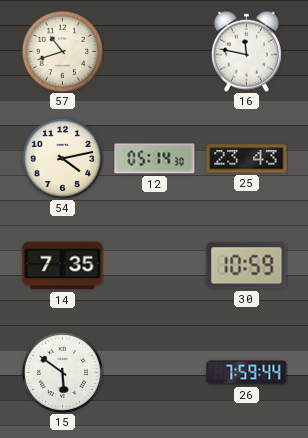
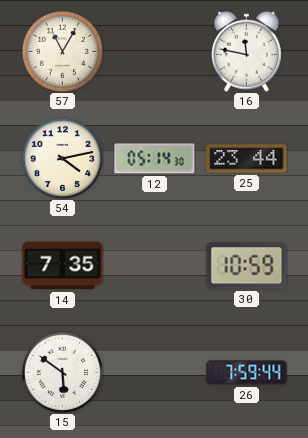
57: 10:42 -> 11:05
25: 23:43 -> 23:44
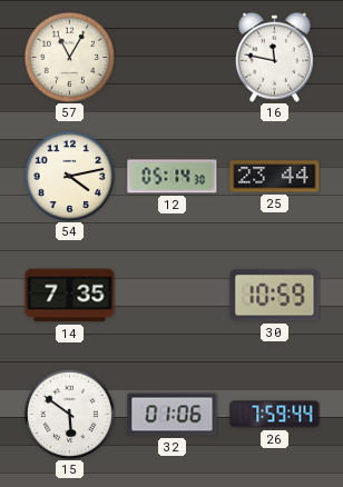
32: none -> 01:06
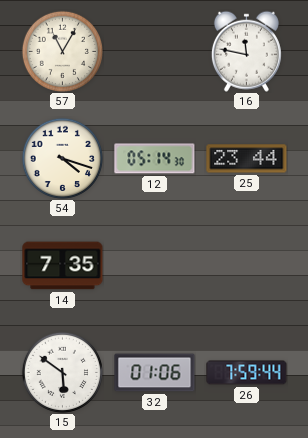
54: 4:13 -> 4:18
30: 10:59 -> none
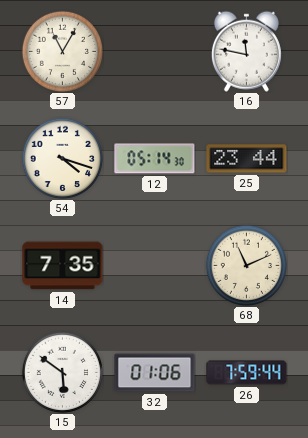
68: none -> 11:11
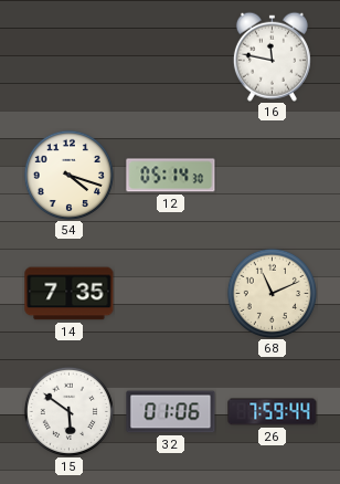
57: 11:05 -> none
25: 23:44 -> none
